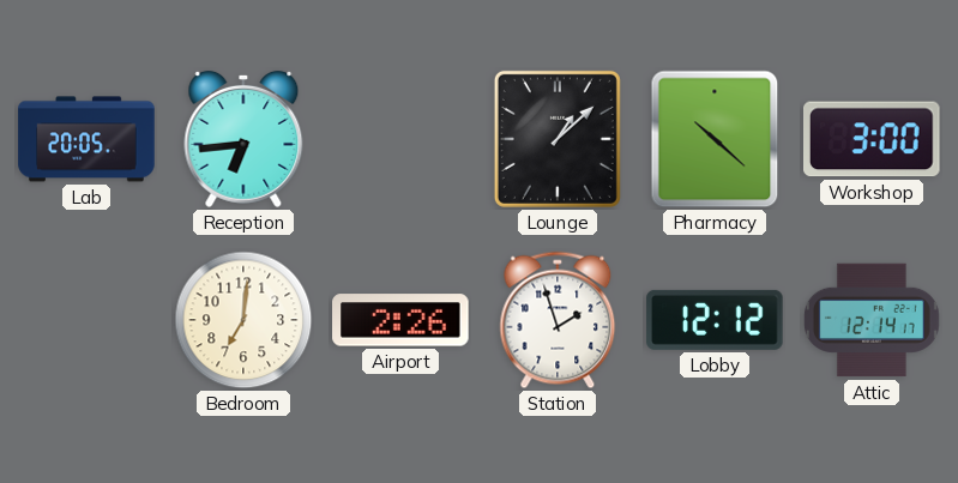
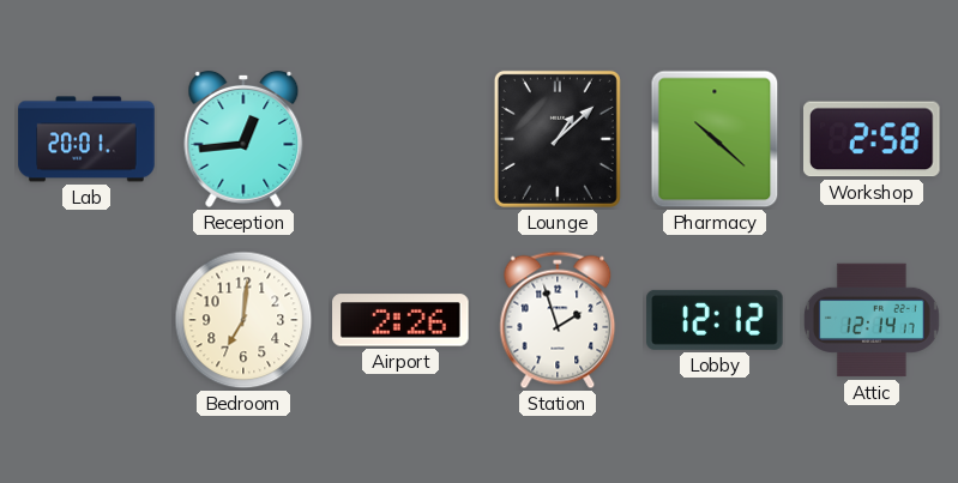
Lab: 20:05 -> 20:01
Reception: 6:44 -> 12:44
Workshop: 3:00 -> 2:58
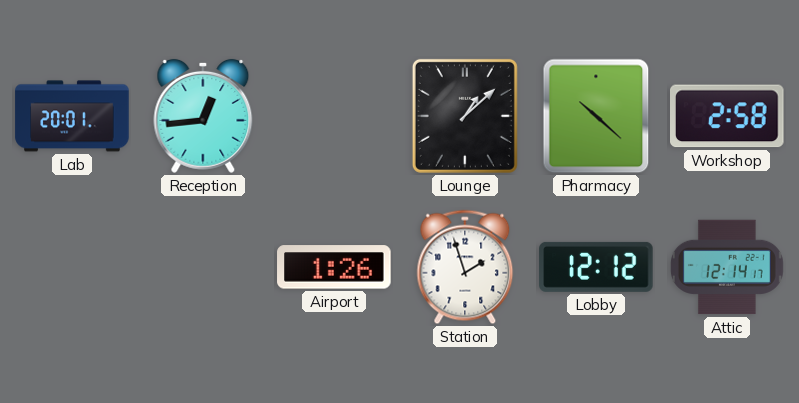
Bedroom: 7:01 -> none
Airport: 2:26 -> 1:26
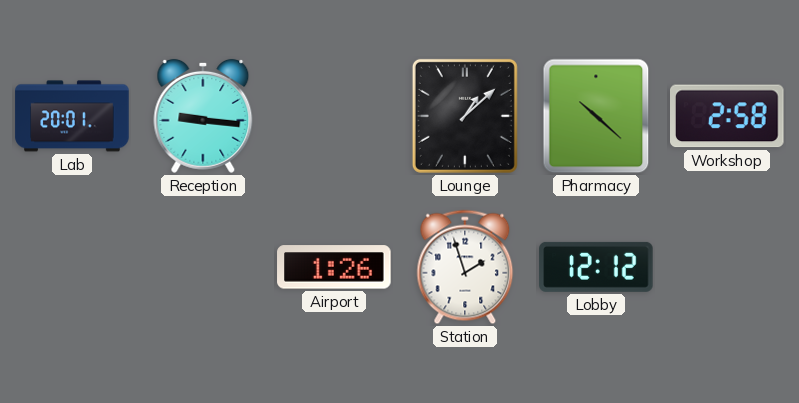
Reception: 12:44 -> 9:16
Attic: 12:14 -> none
